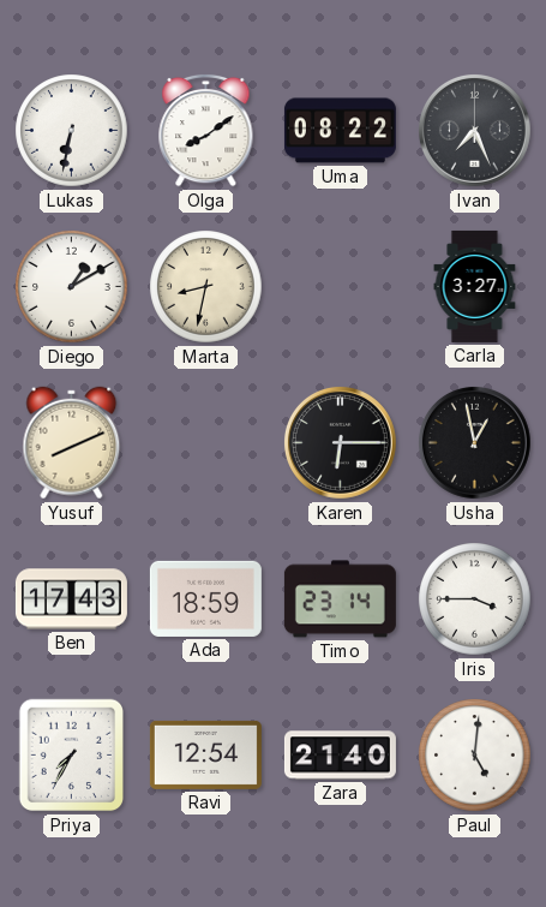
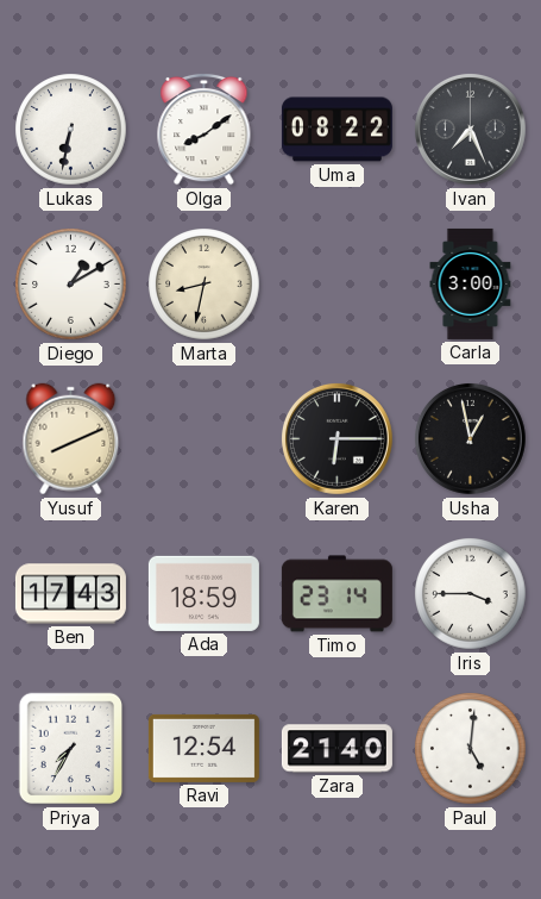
Carla: 3:27 -> 3:00
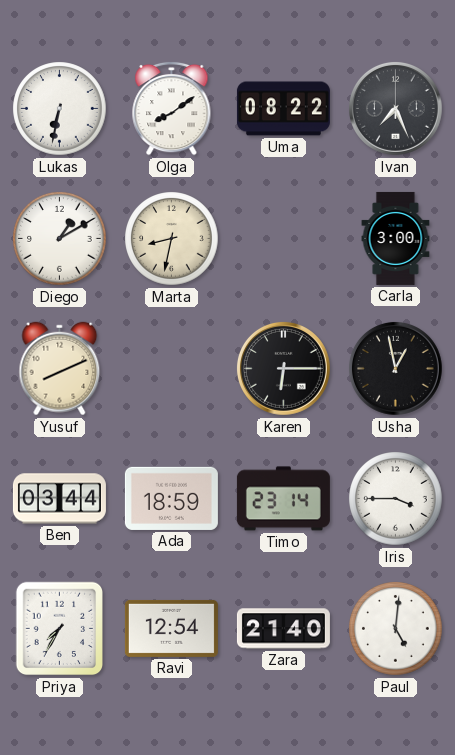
Ben: 17:43 -> 03:44
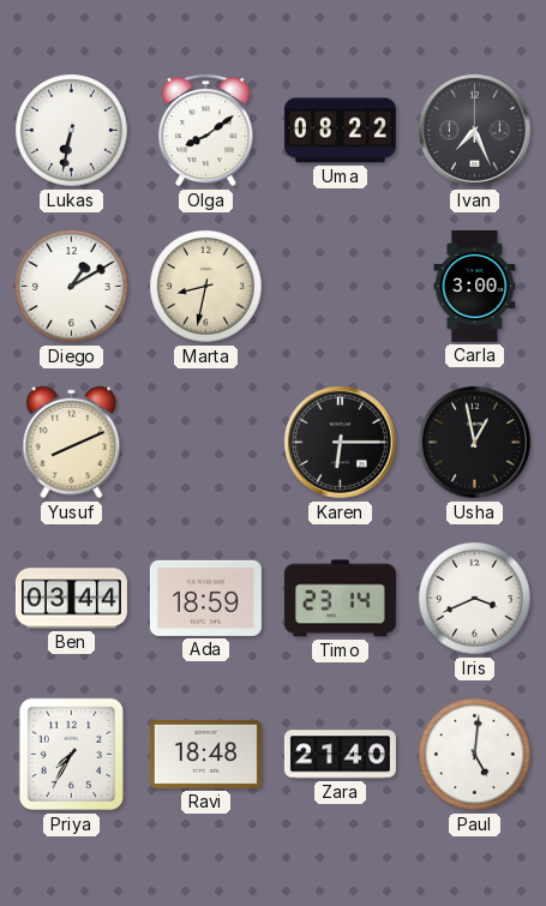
Iris: 3:45 -> 3:41
Ravi: 12:54 -> 18:48
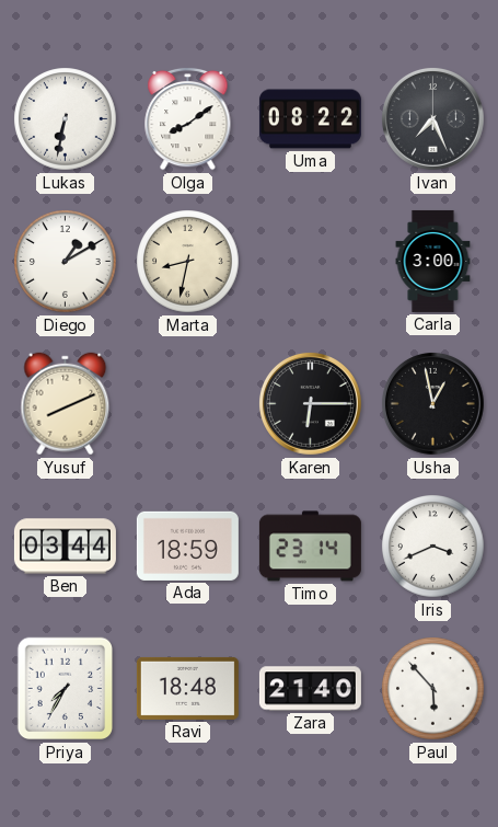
Paul: 5:01 -> 5:53
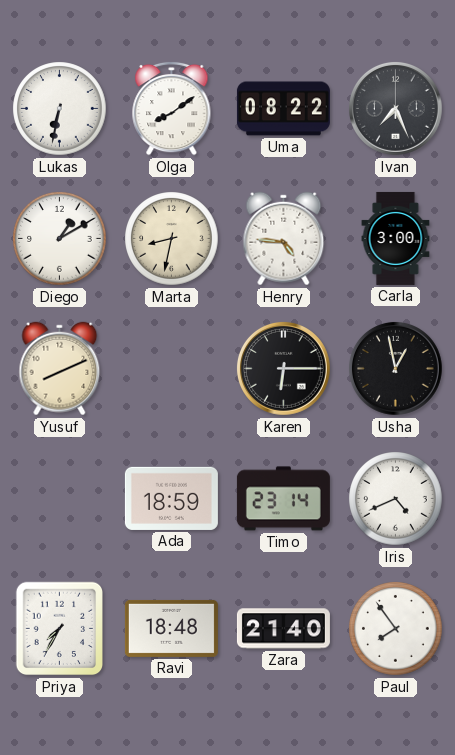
Henry: none -> 4:46
Ben: 03:44 -> none
Iris: 3:41 -> 4:41
Paul: 5:53 -> 7:54
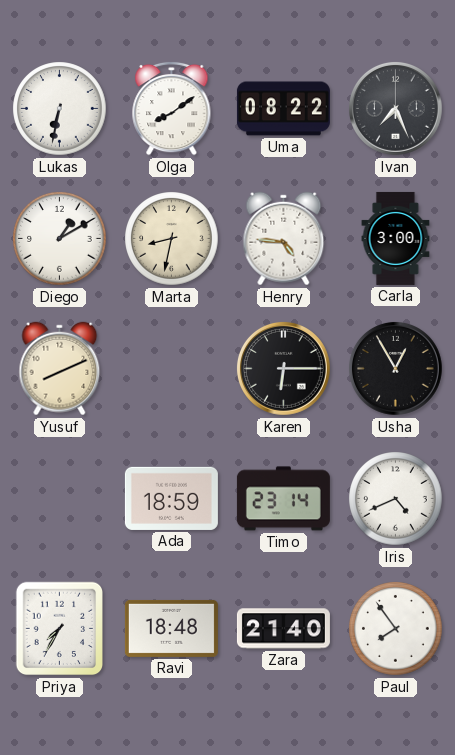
Usha: 12:58 -> 12:55
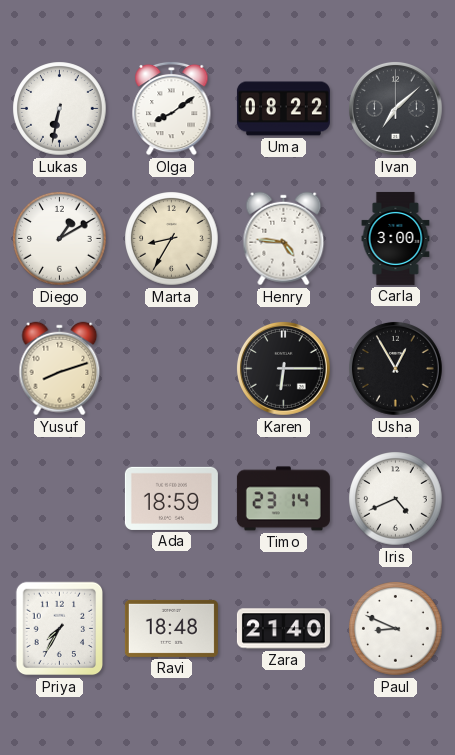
Ivan: 7:26 -> 7:08
Marta: 8:32 -> 8:35
Yusuf: 8:11 -> 8:12
Paul: 7:54 -> 8:49
